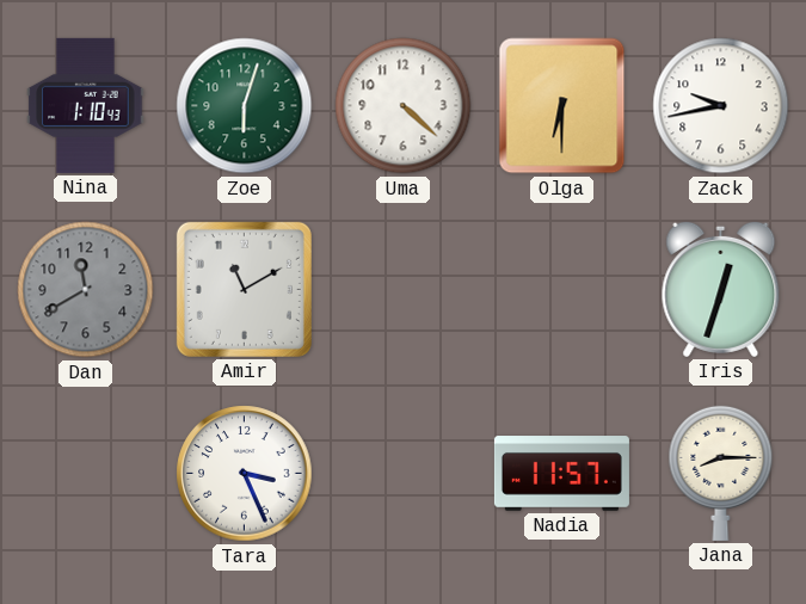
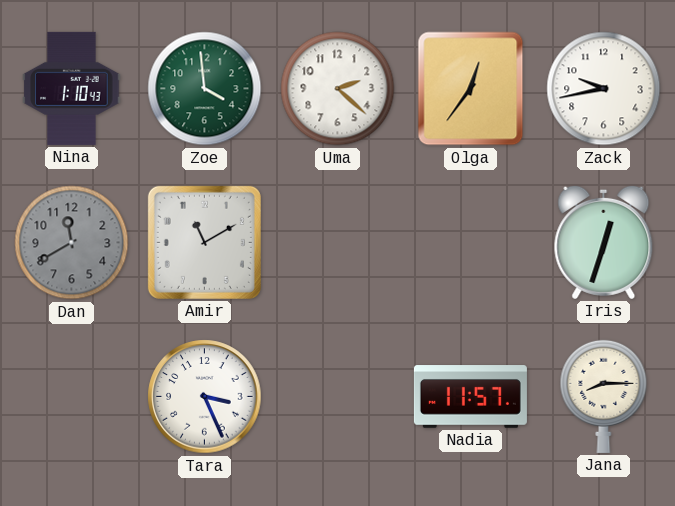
Zoe: 6:03 -> 3:59
Uma: 4:22 -> 2:22
Olga: 6:30 -> 12:36
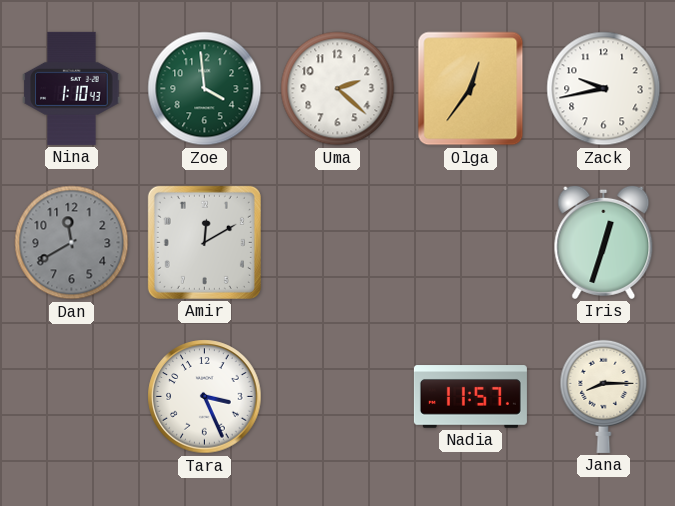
Amir: 11:10 -> 12:10
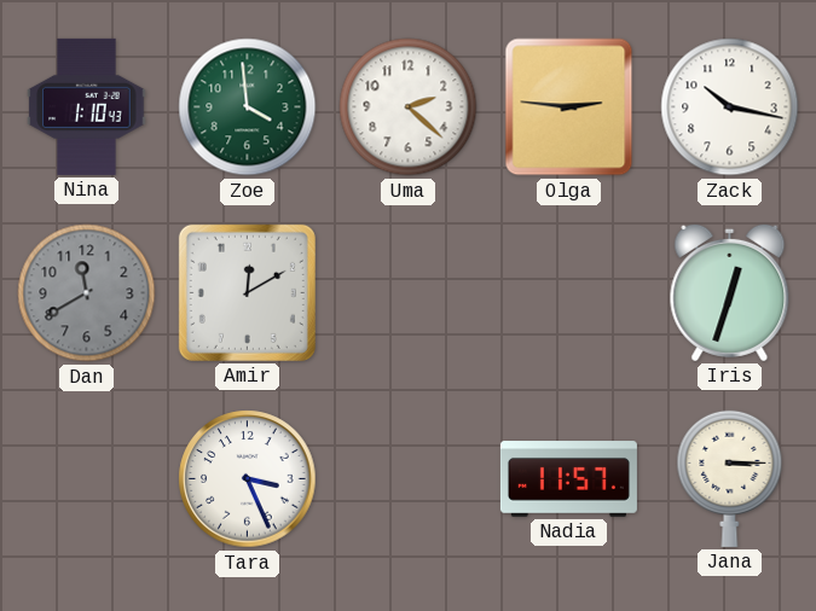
Olga: 12:36 -> 2:46
Zack: 9:43 -> 10:17
Jana: 8:15 -> 3:15
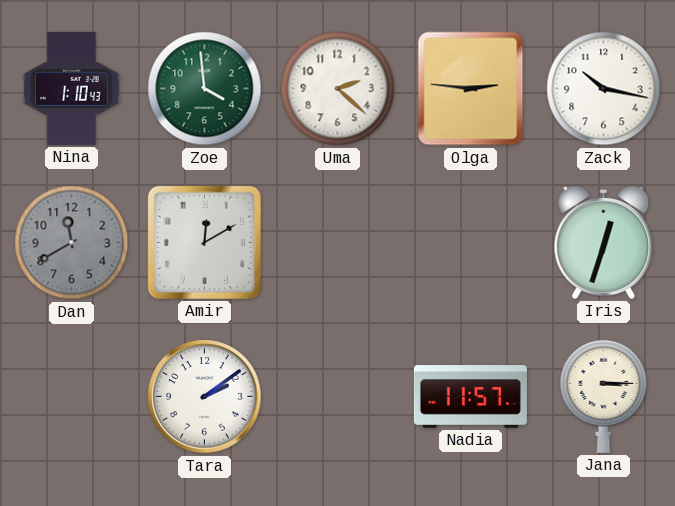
Tara: 3:26 -> 2:09
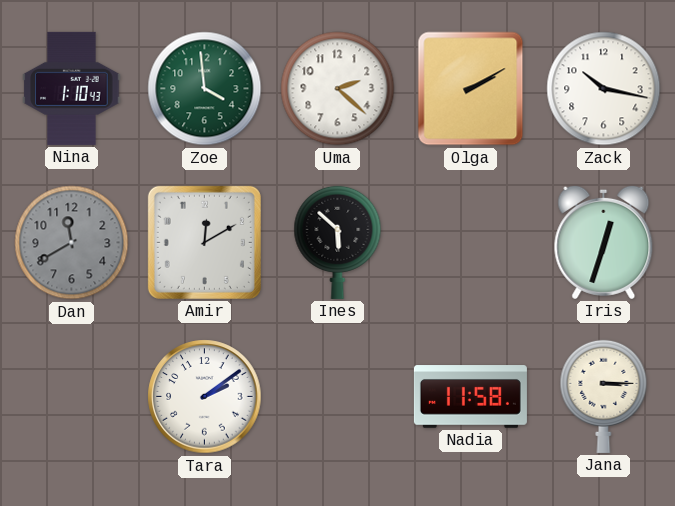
Olga: 2:46 -> 2:10
Ines: none -> 5:52
Nadia: 11:57 -> 11:58
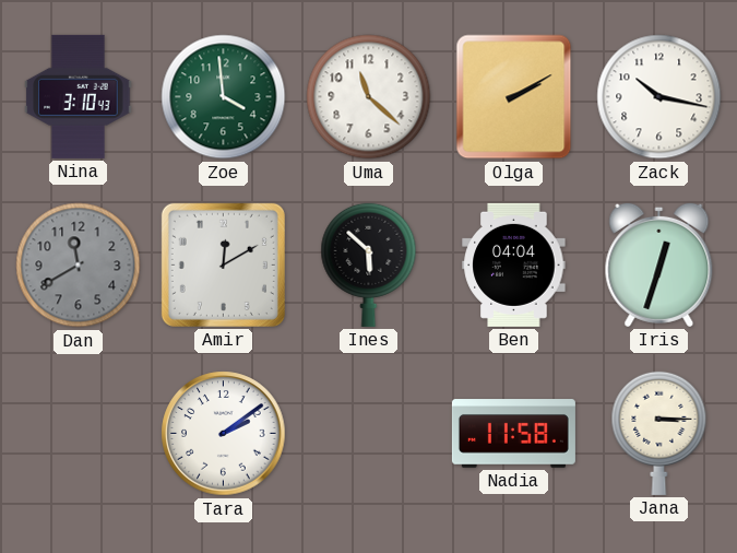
Nina: 1:10 -> 3:10
Uma: 2:22 -> 11:22
Ben: none -> 04:04
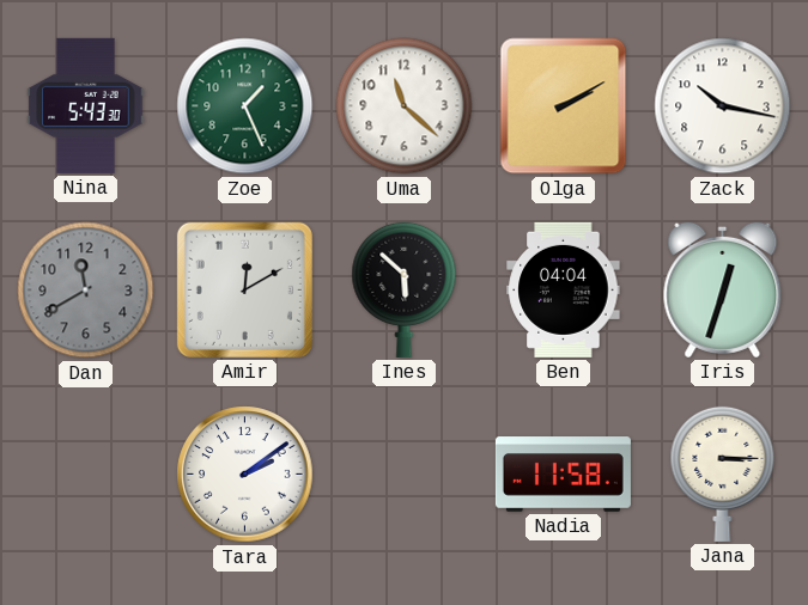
Nina: 3:10 -> 5:43
Zoe: 3:59 -> 1:26
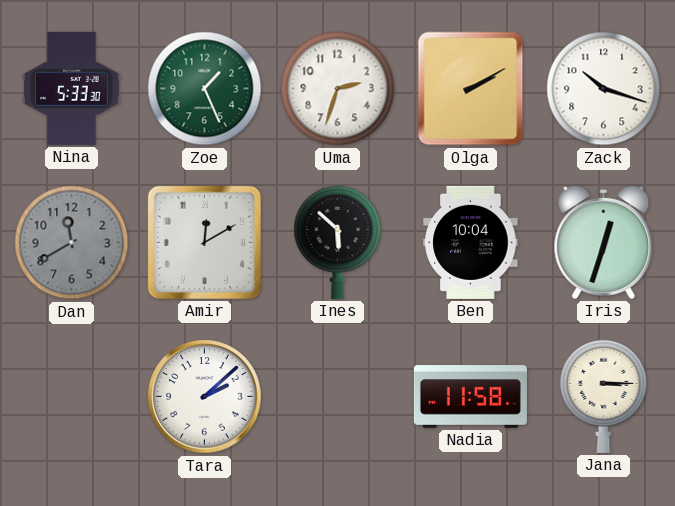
Nina: 5:43 -> 5:33
Uma: 11:22 -> 2:33
Zack: 10:17 -> 10:18
Ben: 04:04 -> 10:04
Tara: 2:09 -> 2:08
